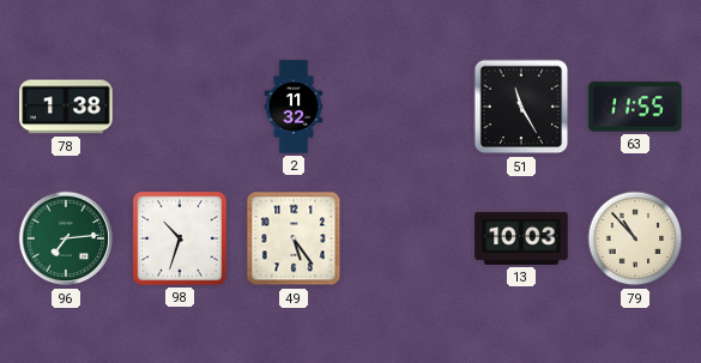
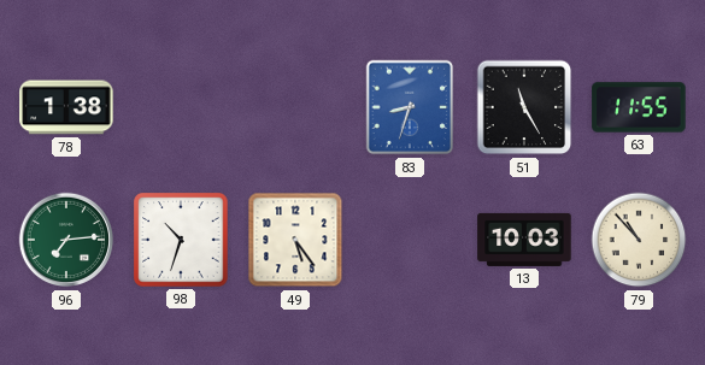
2: 11:32 -> none
83: none -> 8:33
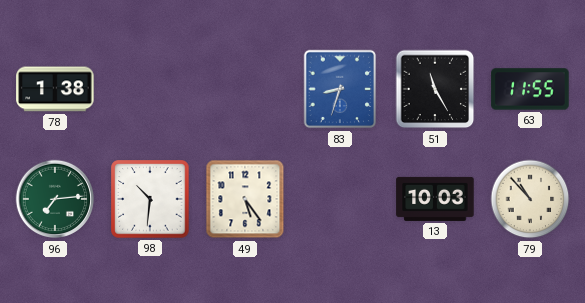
98: 10:33 -> 10:31
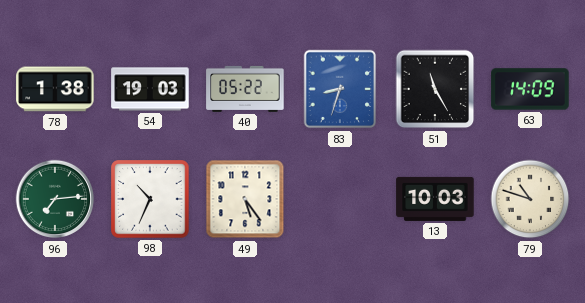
54: none -> 19:03
40: none -> 05:22
63: 11:55 -> 14:09
98: 10:31 -> 10:34
79: 10:53 -> 10:48
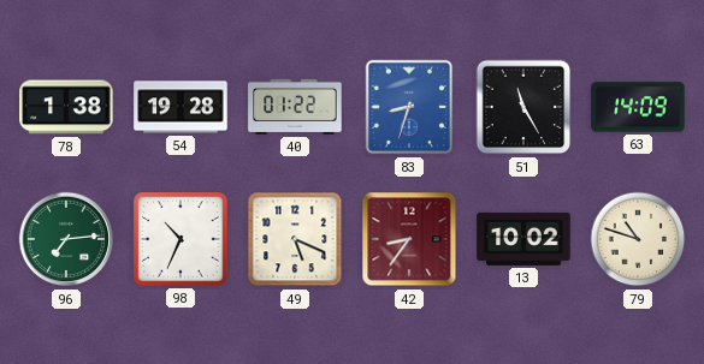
54: 19:03 -> 19:28
40: 05:22 -> 01:22
49: 5:24 -> 5:19
42: none -> 8:36
13: 10:03 -> 10:02
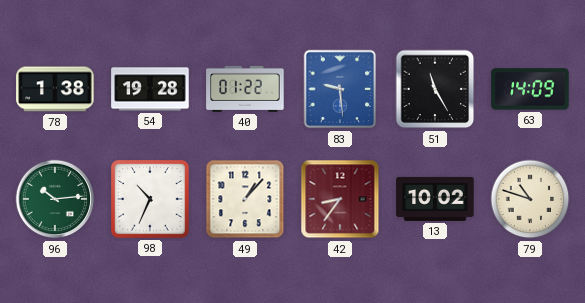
83: 8:33 -> 9:29
96: 7:14 -> 10:14
49: 5:19 -> 1:07
